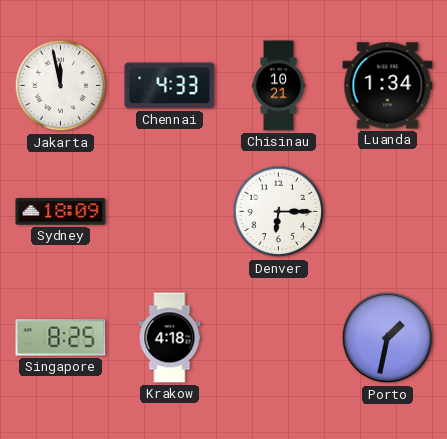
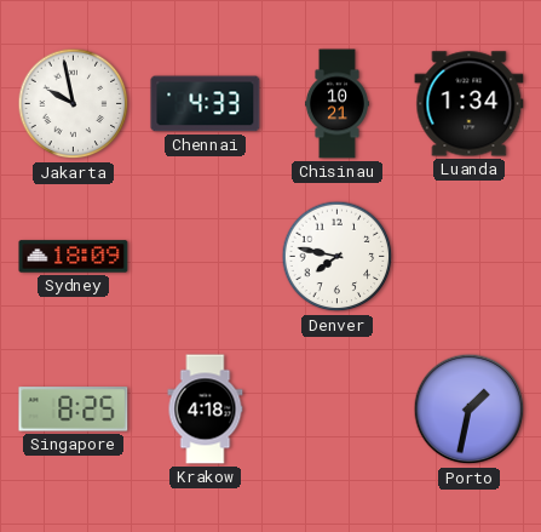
Jakarta: 11:58 -> 9:58
Denver: 6:15 -> 7:47
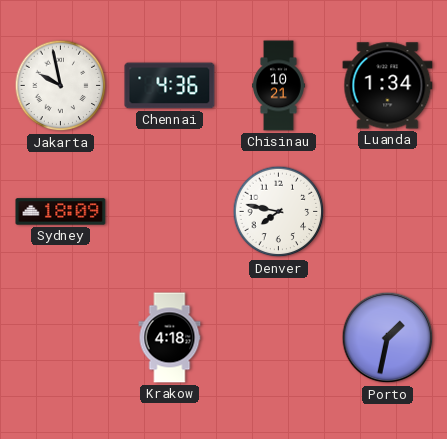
Chennai: 4:33 -> 4:36
Singapore: 8:25 -> none
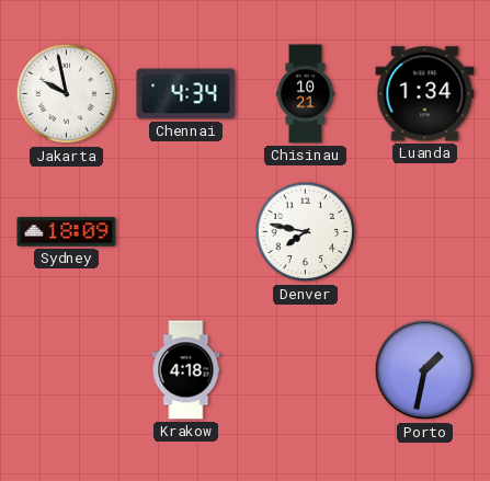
Chennai: 4:36 -> 4:34
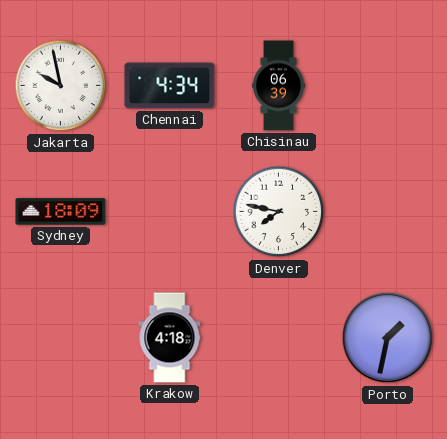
Chisinau: 10:21 -> 06:39
Luanda: 1:34 -> none
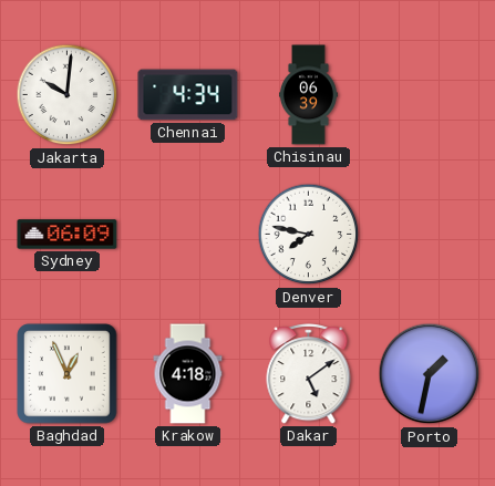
Jakarta: 9:58 -> 10:01
Sydney: 18:09 -> 06:09
Baghdad: none -> 12:56
Dakar: none -> 5:09
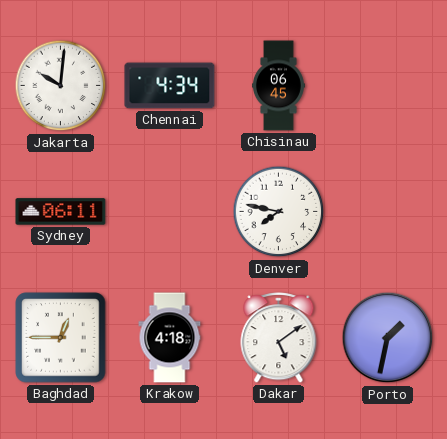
Chisinau: 06:39 -> 06:45
Sydney: 06:09 -> 06:11
Baghdad: 12:56 -> 12:45
